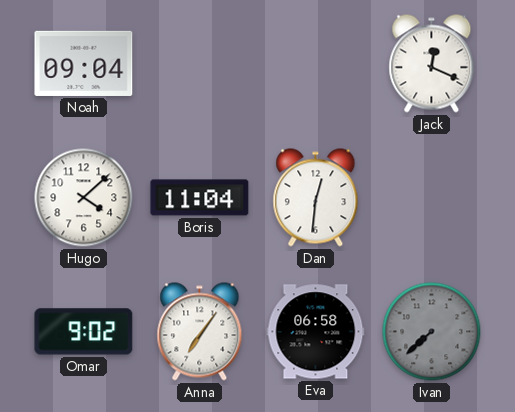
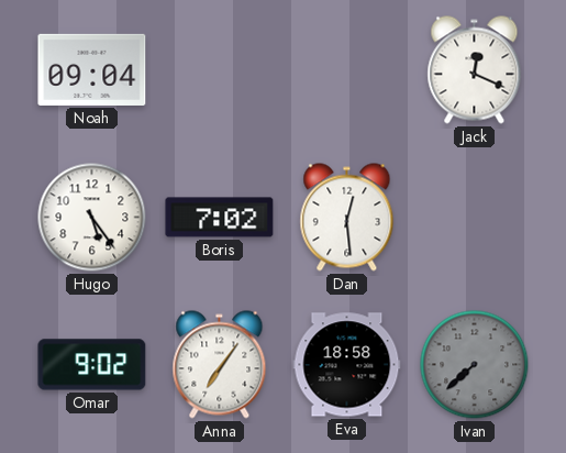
Hugo: 4:08 -> 5:24
Boris: 11:04 -> 7:02
Dan: 12:31 -> 12:29
Eva: 06:58 -> 18:58
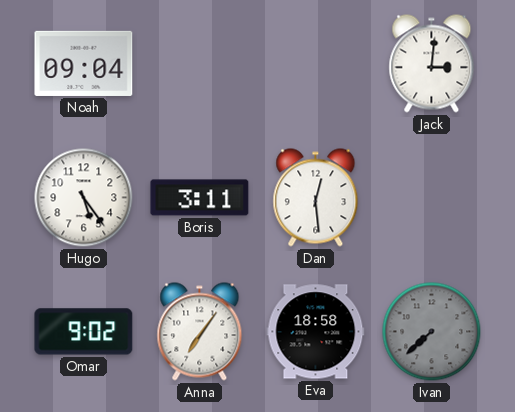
Jack: 12:19 -> 3:01
Boris: 7:02 -> 3:11
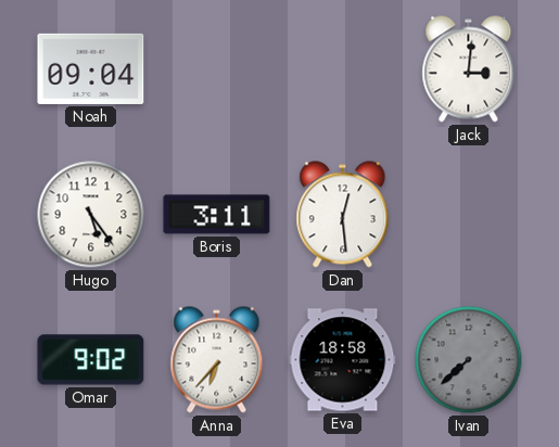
Anna: 7:06 -> 6:37
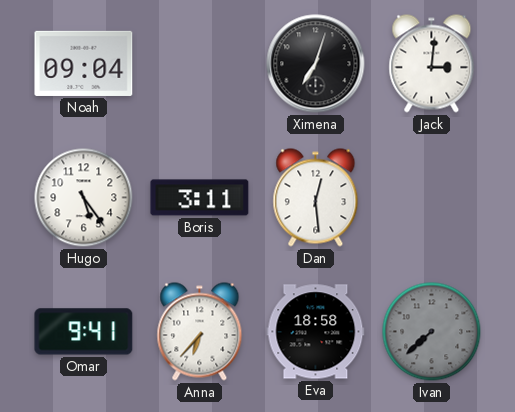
Ximena: none -> 7:03
Omar: 9:02 -> 9:41
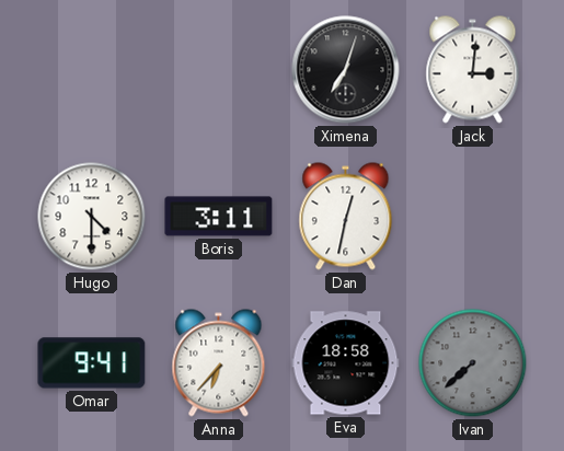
Noah: 09:04 -> none
Hugo: 5:24 -> 4:30
Dan: 12:29 -> 12:32
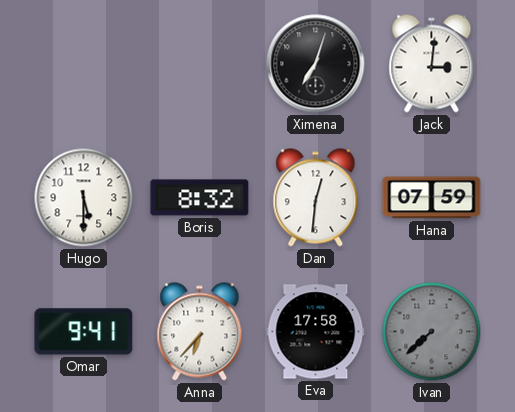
Hugo: 4:30 -> 5:30
Boris: 3:11 -> 8:32
Dan: 12:32 -> 12:31
Hana: none -> 07:59
Eva: 18:58 -> 17:58
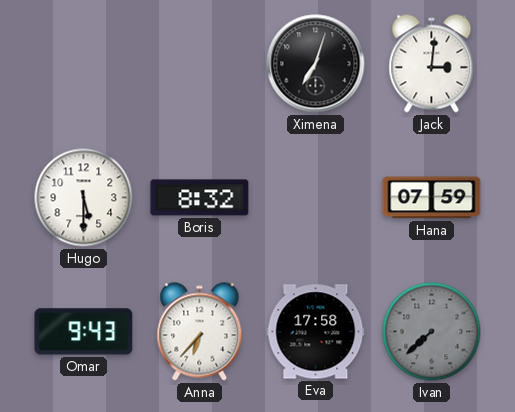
Dan: 12:31 -> none
Omar: 9:41 -> 9:43
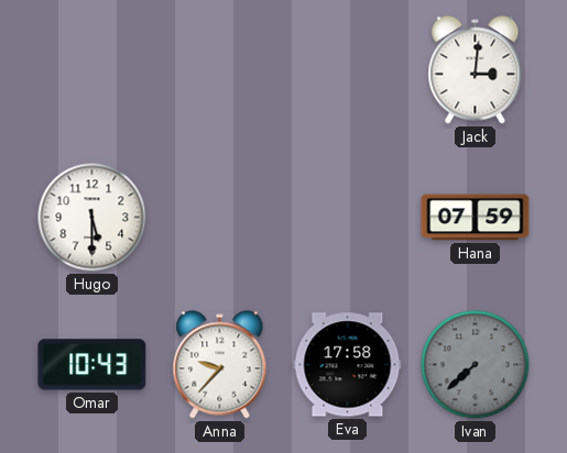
Ximena: 7:03 -> none
Boris: 8:32 -> none
Omar: 9:43 -> 10:43
Anna: 6:37 -> 9:37
